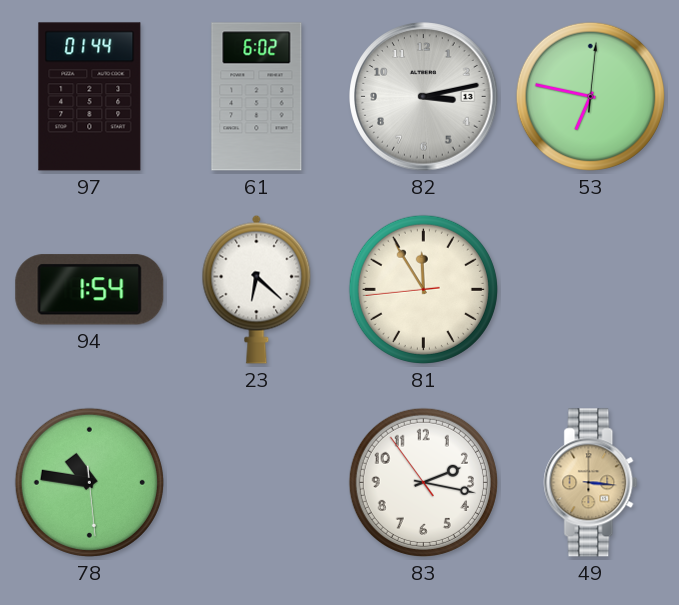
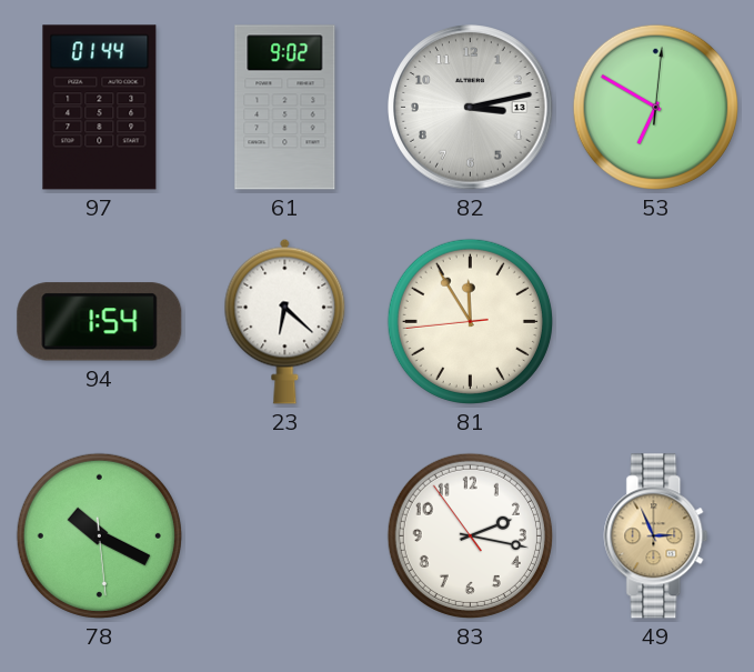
61: 6:02 -> 9:02
53: 6:47 -> 6:50
78: 10:46 -> 10:19
49: 3:16 -> 2:56
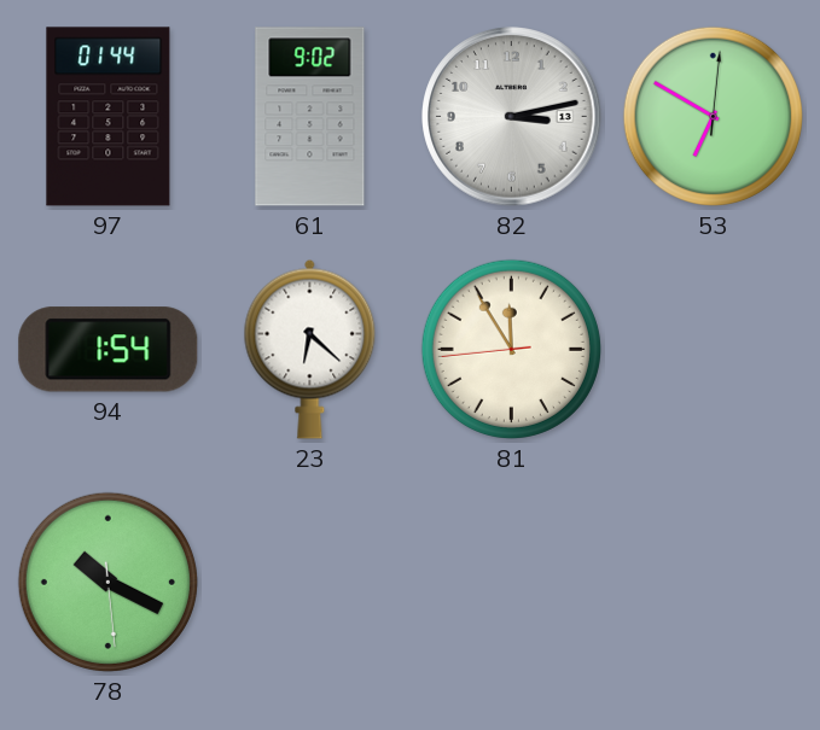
83: 2:16 -> none
49: 2:56 -> none
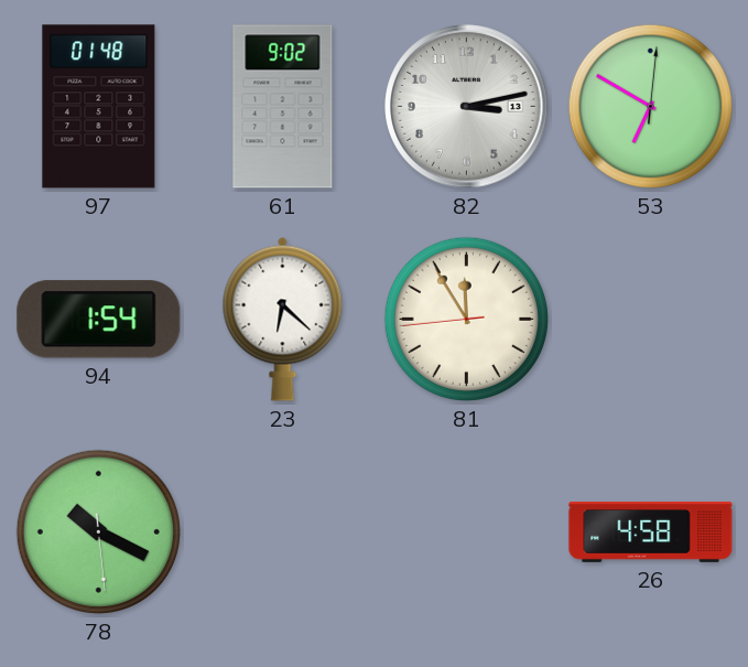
97: 01:44 -> 01:48
26: none -> 4:58
